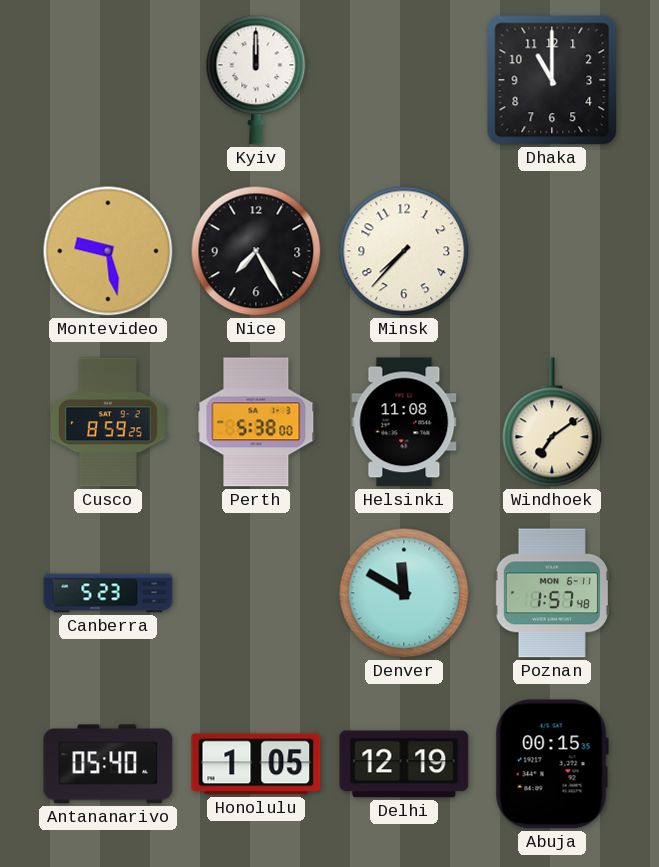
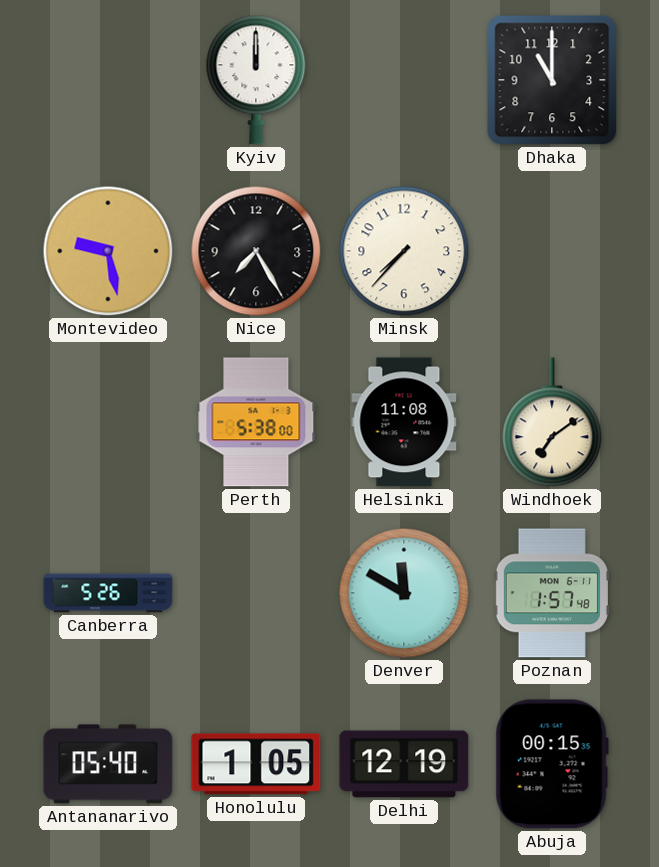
Cusco: 8:59 -> none
Canberra: 5:23 -> 5:26
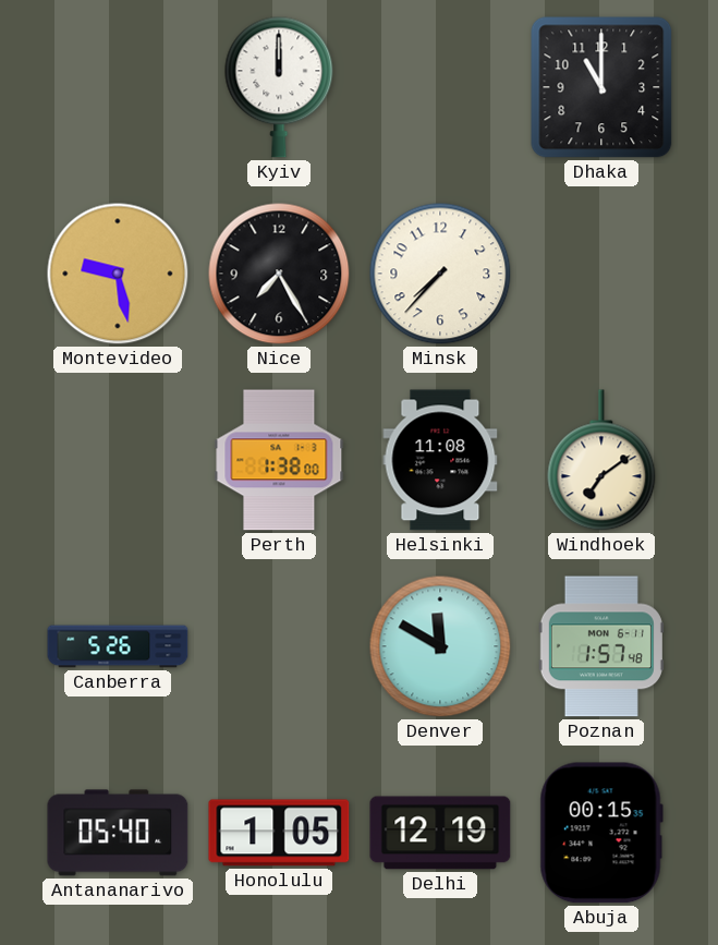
Perth: 5:38 -> 1:38
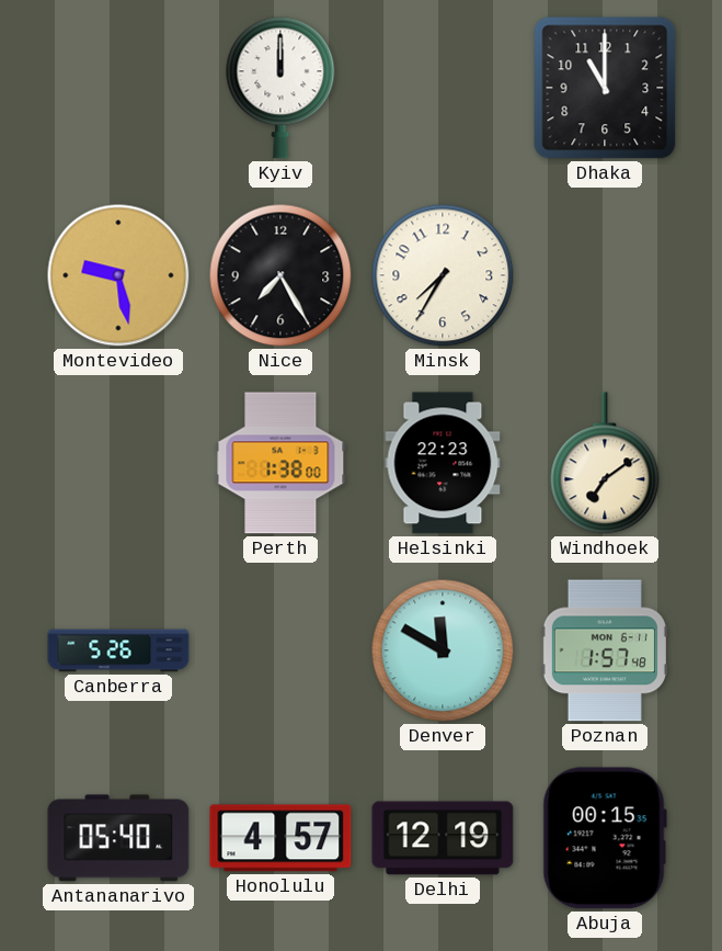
Minsk: 7:37 -> 7:35
Helsinki: 11:08 -> 22:23
Honolulu: 1:05 -> 4:57
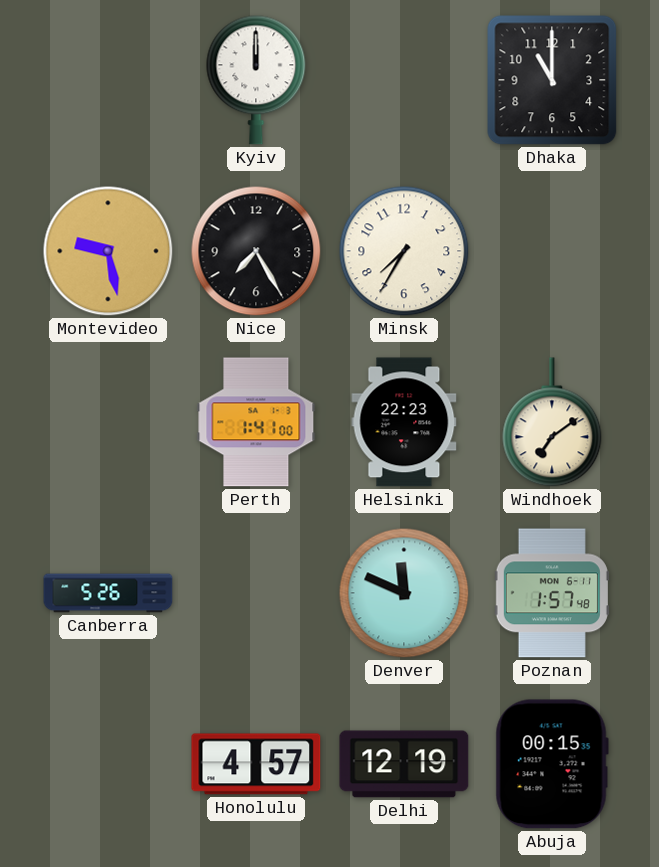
Perth: 1:38 -> 1:41
Denver: 11:50 -> 11:49
Antananarivo: 05:40 -> none
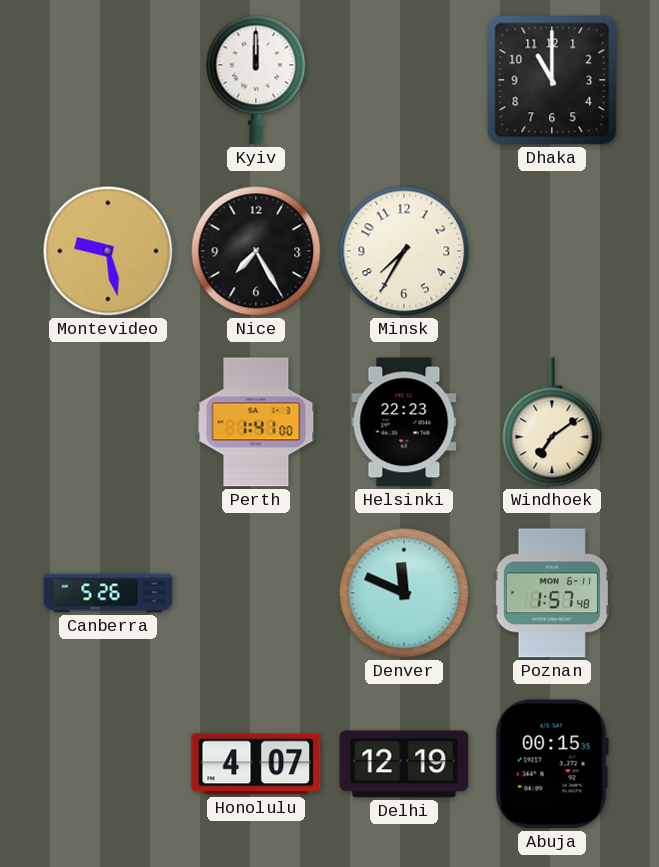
Honolulu: 4:57 -> 4:07
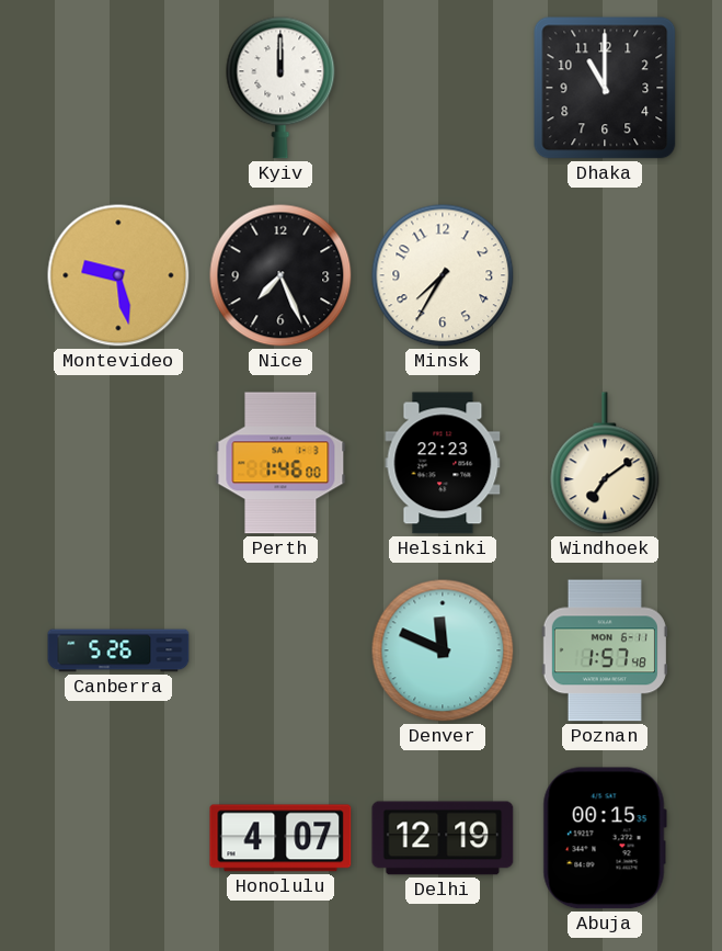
Nice: 7:25 -> 7:26
Perth: 1:41 -> 1:46
